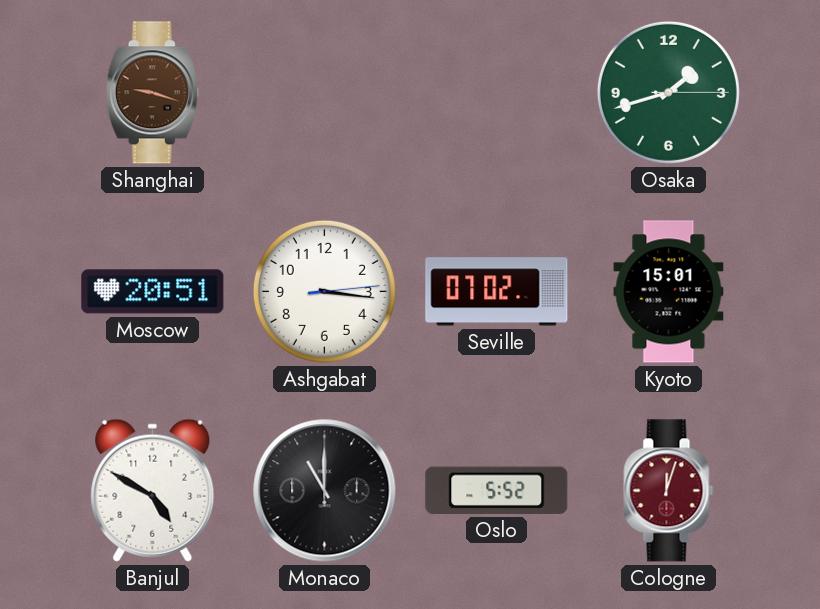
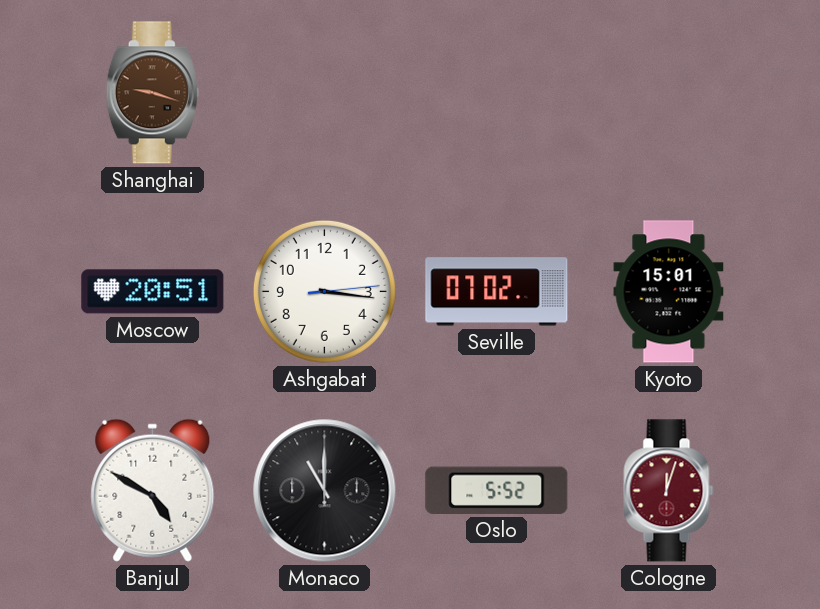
Osaka: 1:42 -> none
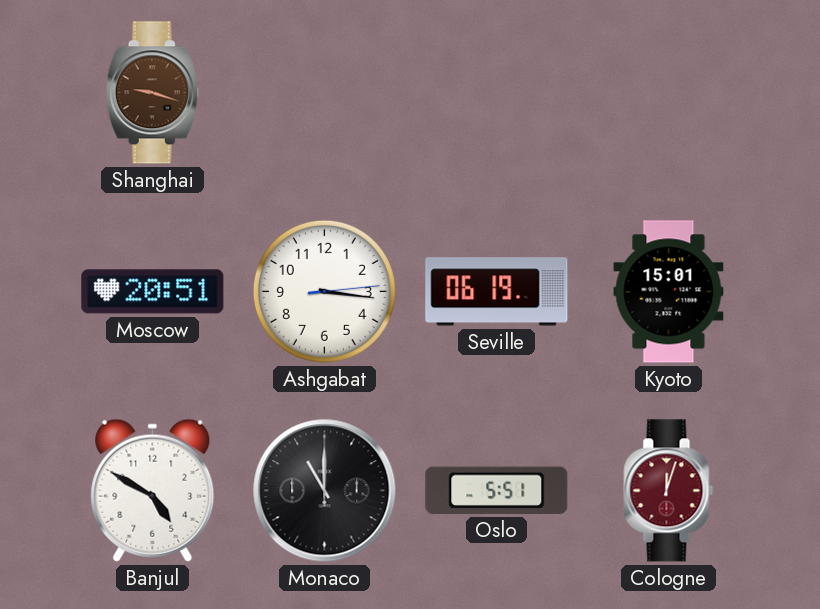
Seville: 07:02 -> 06:19
Oslo: 5:52 -> 5:51
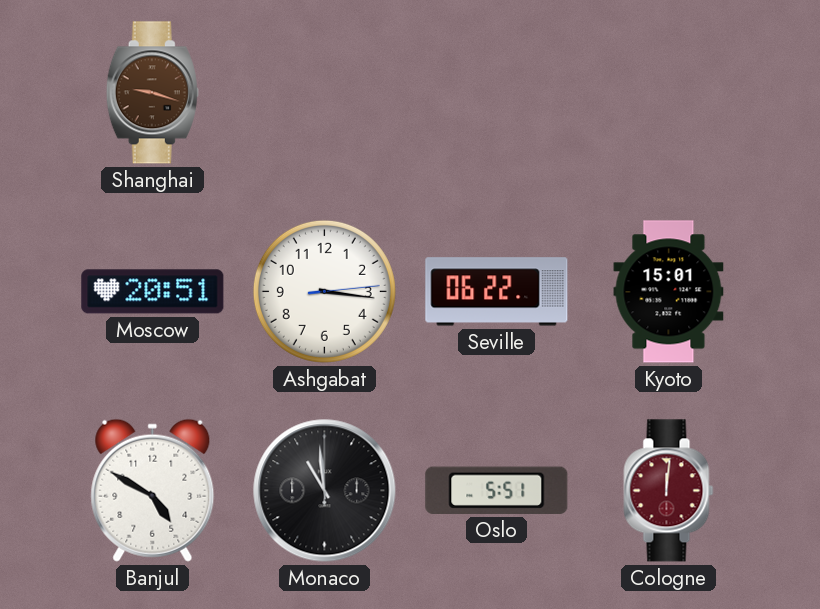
Seville: 06:19 -> 06:22
Monaco: 11:00 -> 10:59
Cologne: 12:03 -> 12:01
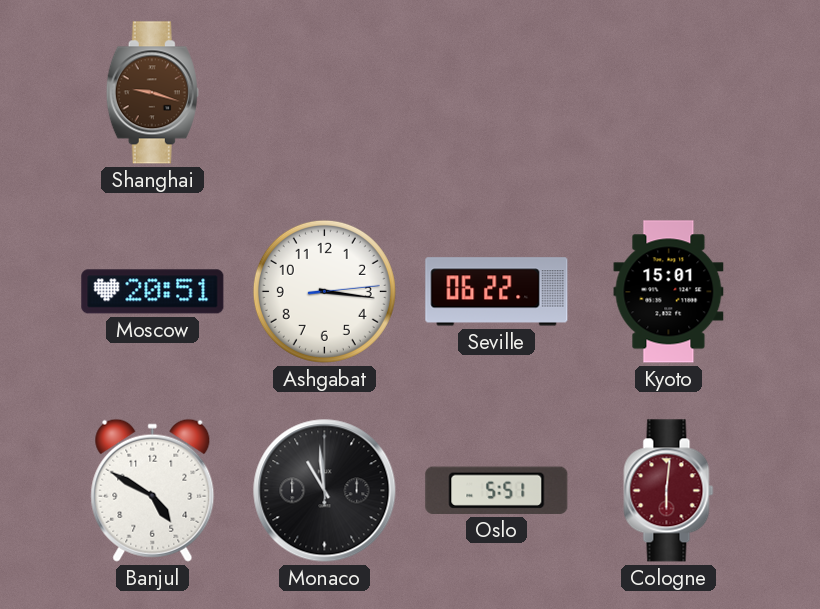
Cologne: 12:01 -> 6:01
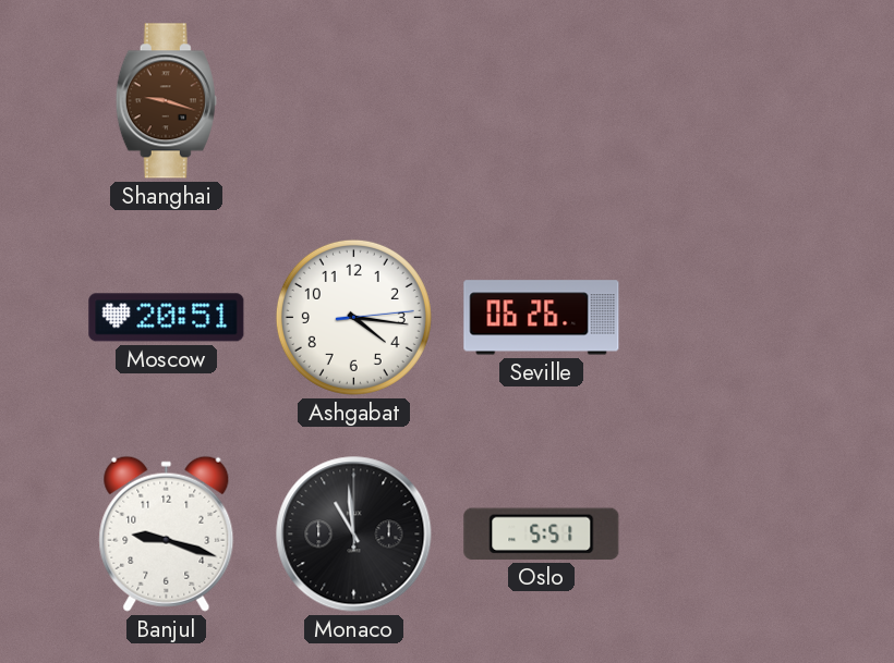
Ashgabat: 3:16 -> 4:16
Seville: 06:22 -> 06:26
Kyoto: 15:01 -> none
Banjul: 4:50 -> 9:18
Cologne: 6:01 -> none
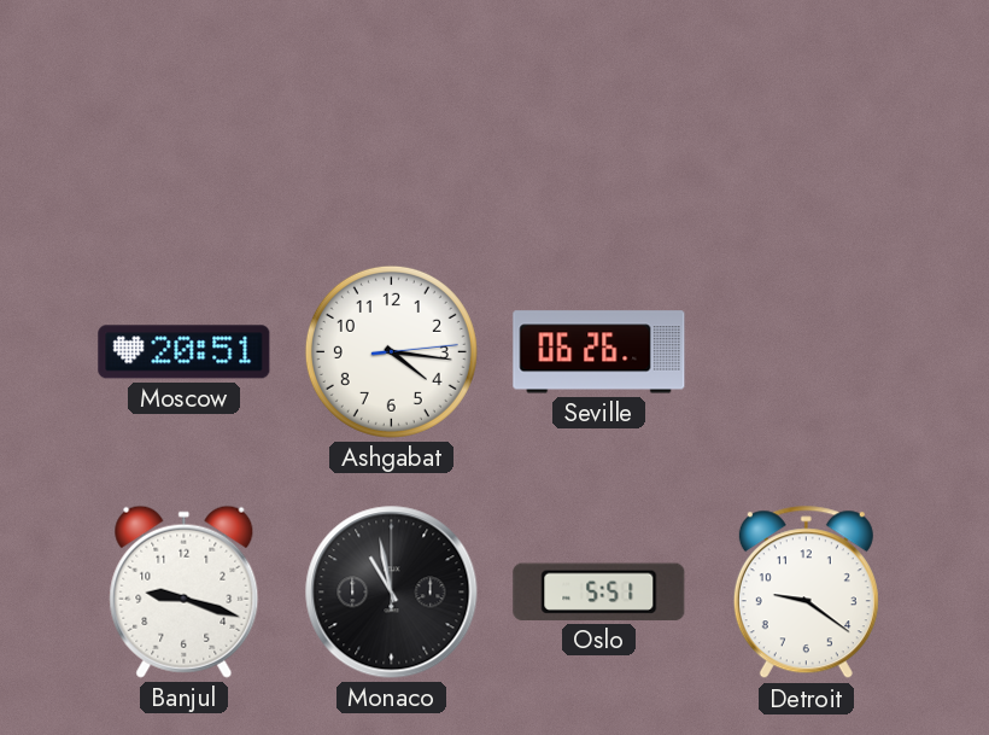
Shanghai: 9:18 -> none
Monaco: 10:59 -> 10:58
Detroit: none -> 9:21
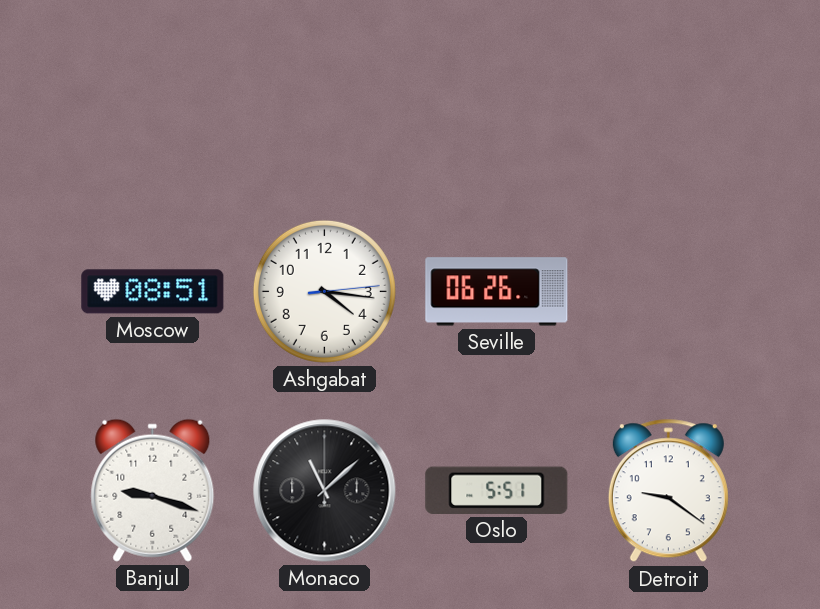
Moscow: 20:51 -> 08:51
Monaco: 10:58 -> 11:08
